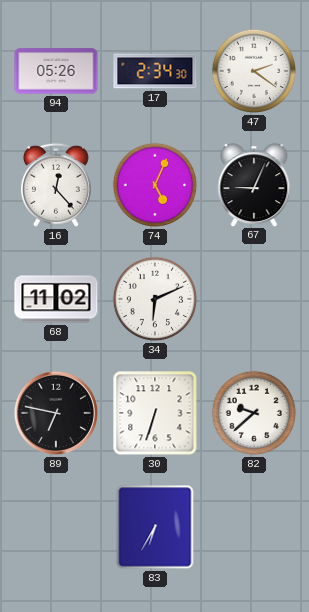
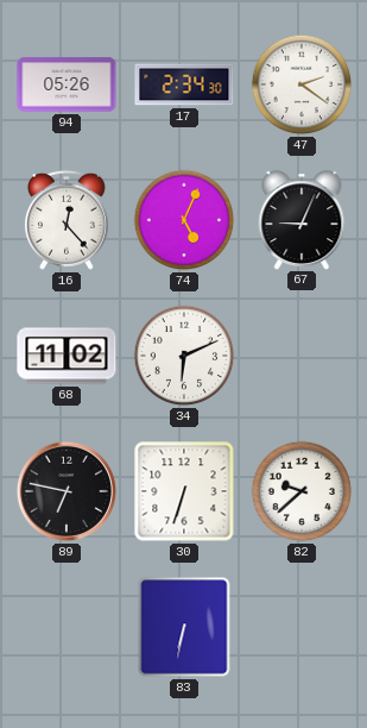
83: 6:35 -> 6:32
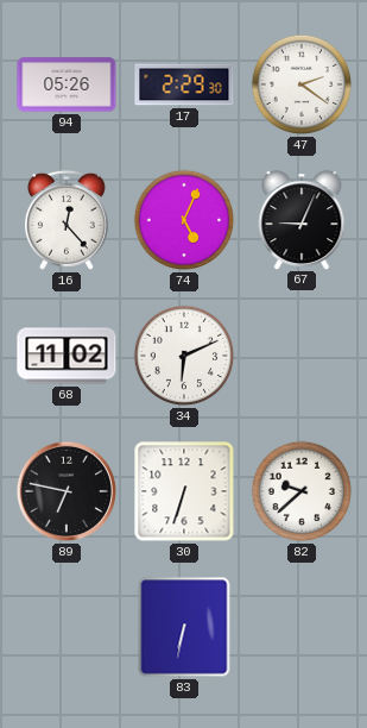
17: 2:34 -> 2:29
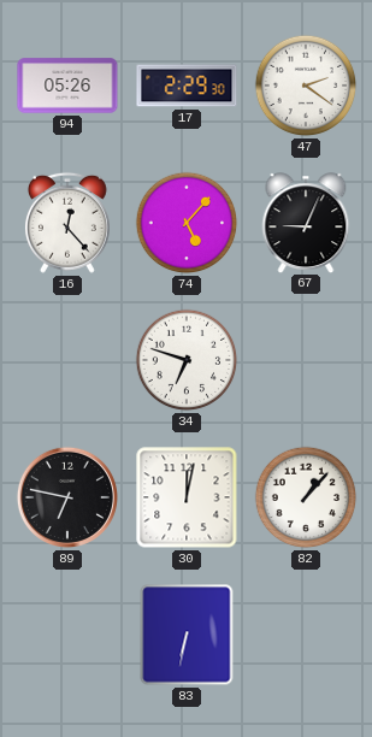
74: 5:04 -> 5:07
68: 11:02 -> none
34: 6:11 -> 6:48
30: 6:33 -> 12:02
82: 9:38 -> 1:07
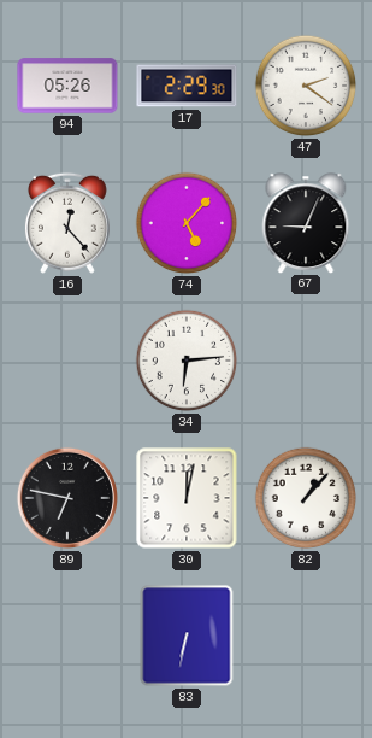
34: 6:48 -> 6:14
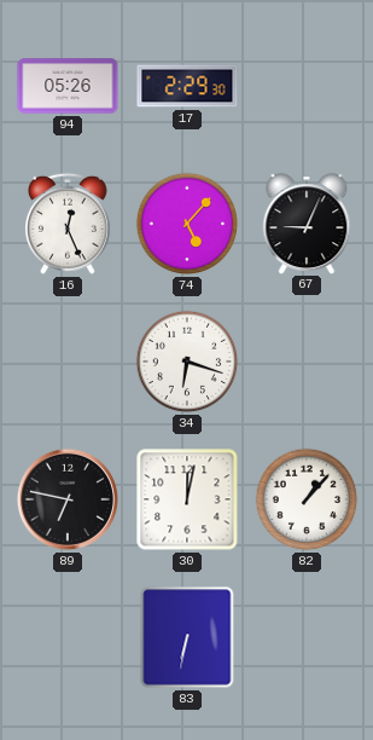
47: 2:21 -> none
16: 12:23 -> 12:26
34: 6:14 -> 6:18
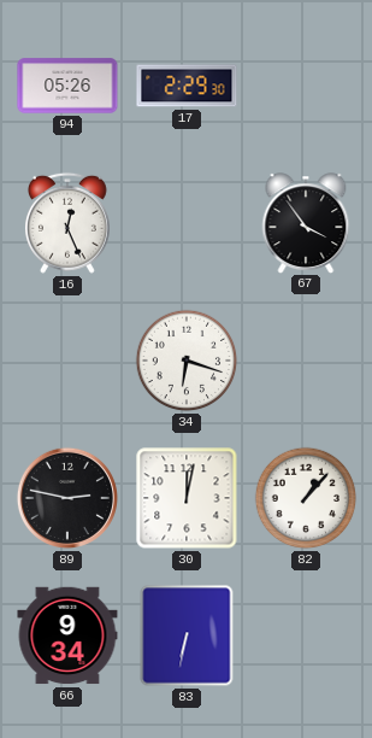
74: 5:07 -> none
67: 9:04 -> 3:54
89: 6:47 -> 2:47
66: none -> 9:34
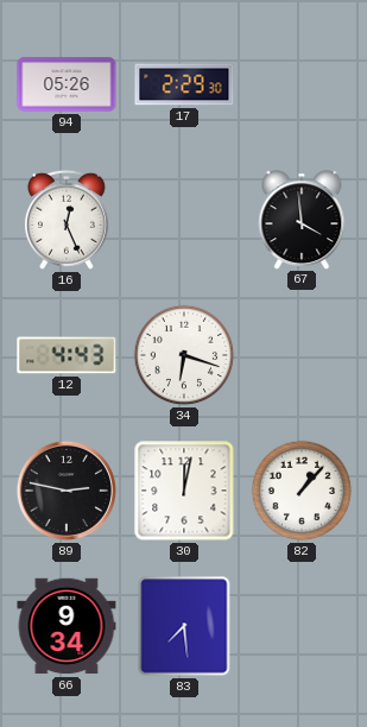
67: 3:54 -> 3:59
12: none -> 4:43
83: 6:32 -> 7:29
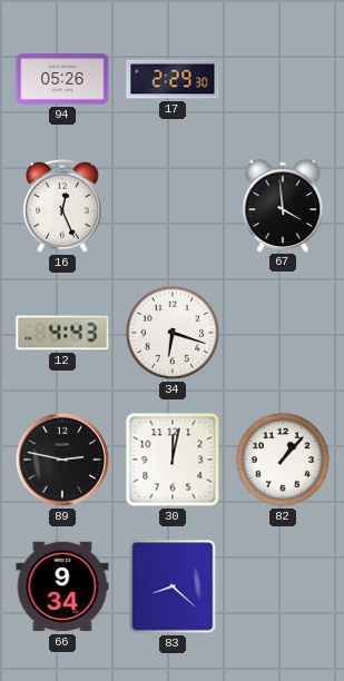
83: 7:29 -> 8:22
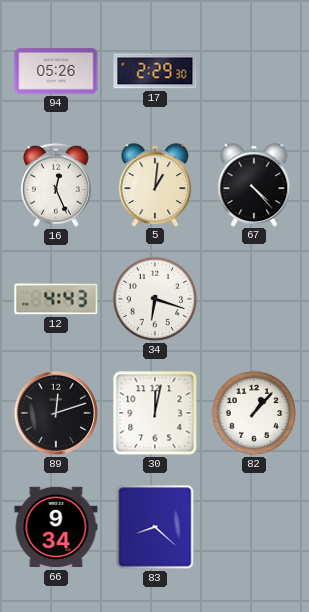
5: none -> 1:01
67: 3:59 -> 4:23
89: 2:47 -> 12:12
